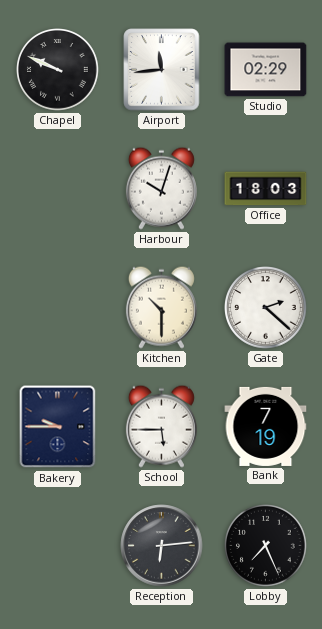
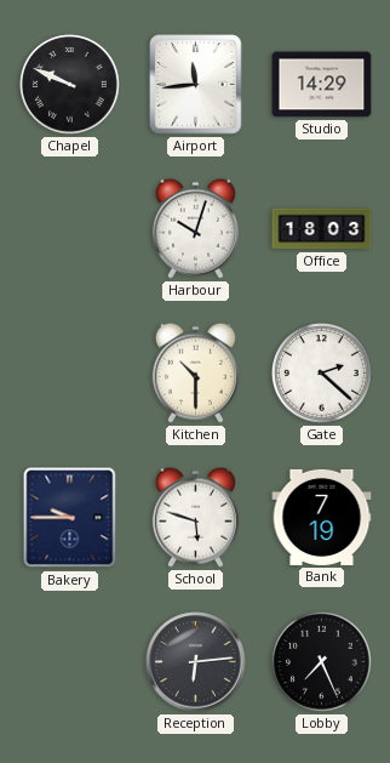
Studio: 02:29 -> 14:29
School: 5:45 -> 5:48
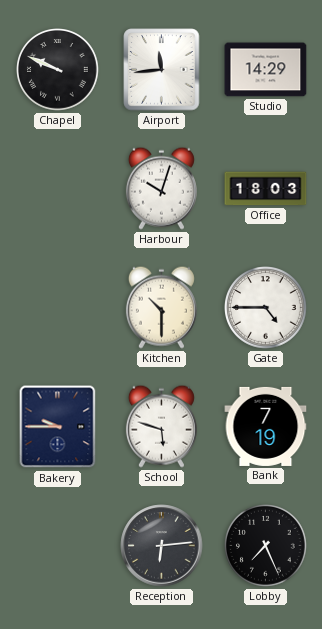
Gate: 2:22 -> 4:45
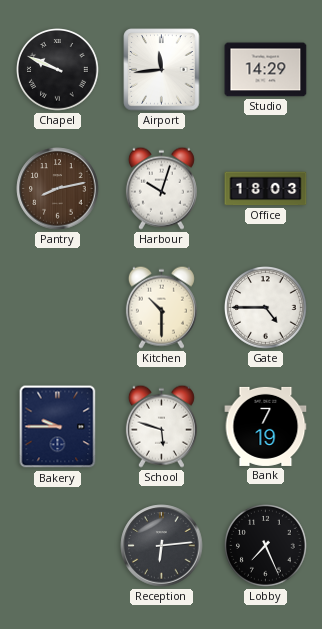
Pantry: none -> 8:13
